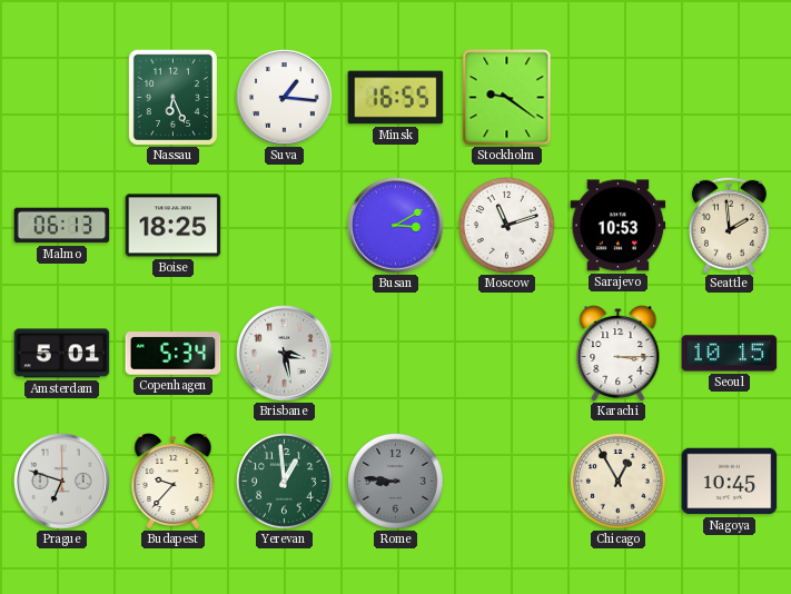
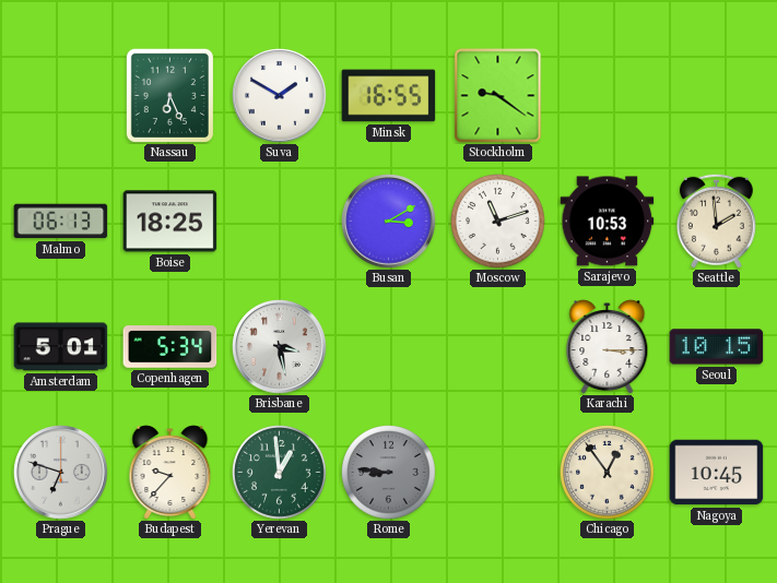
Suva: 1:16 -> 1:50
Chicago: 12:55 -> 12:54
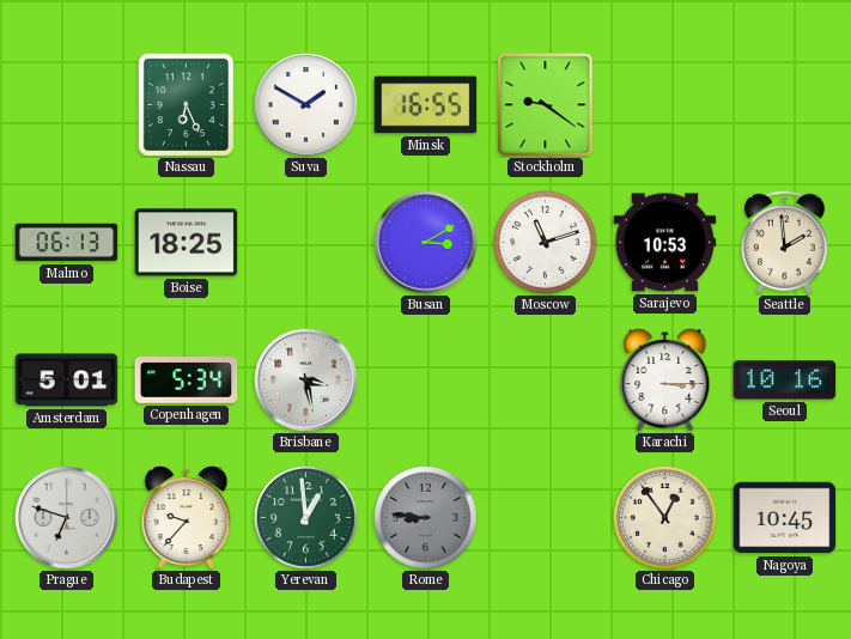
Seoul: 10:15 -> 10:16
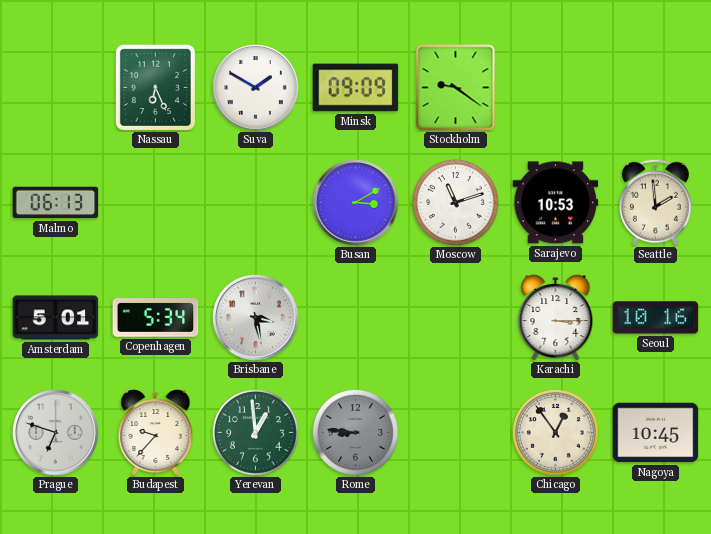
Minsk: 16:55 -> 09:09
Boise: 18:25 -> none
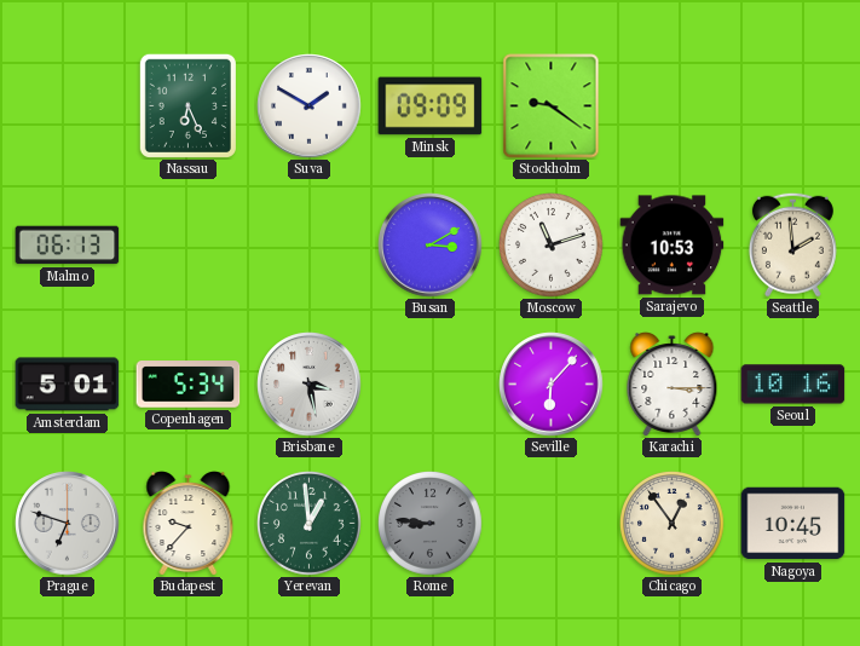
Seville: none -> 6:07
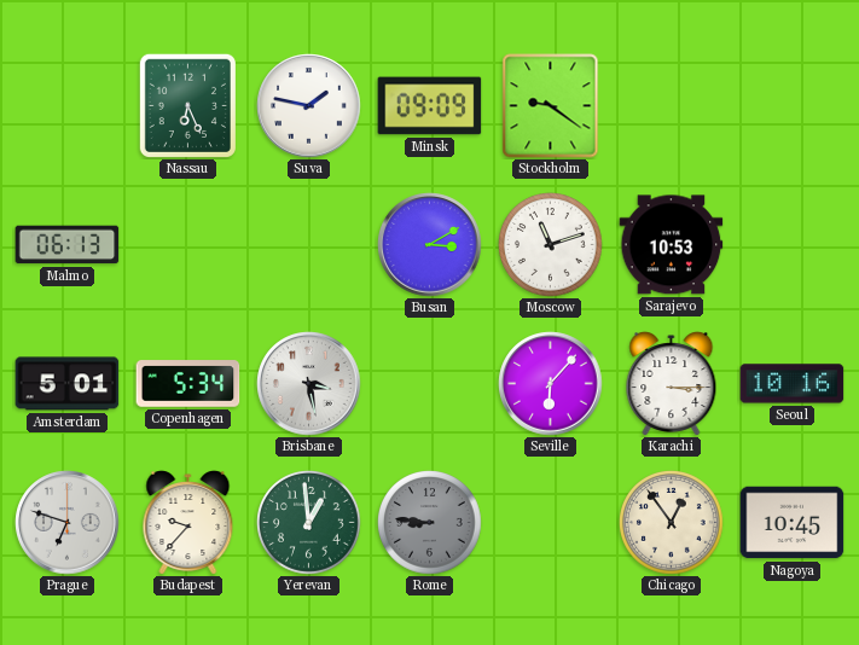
Suva: 1:50 -> 1:47
Seattle: 1:59 -> none
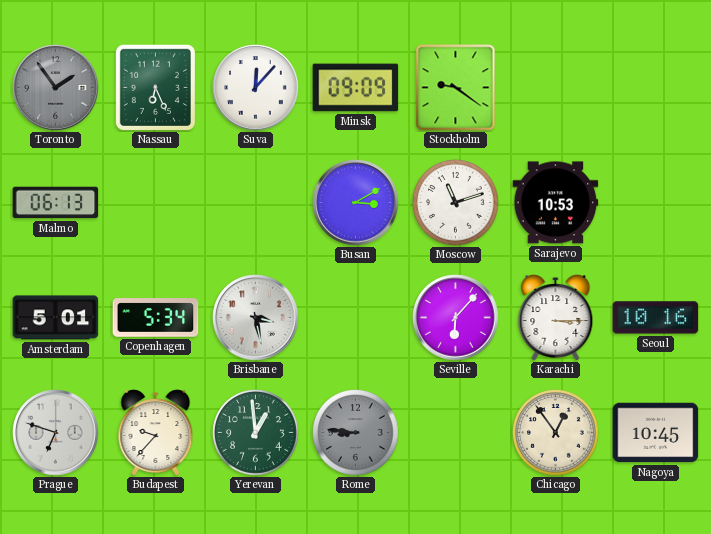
Toronto: none -> 1:54
Suva: 1:47 -> 12:07
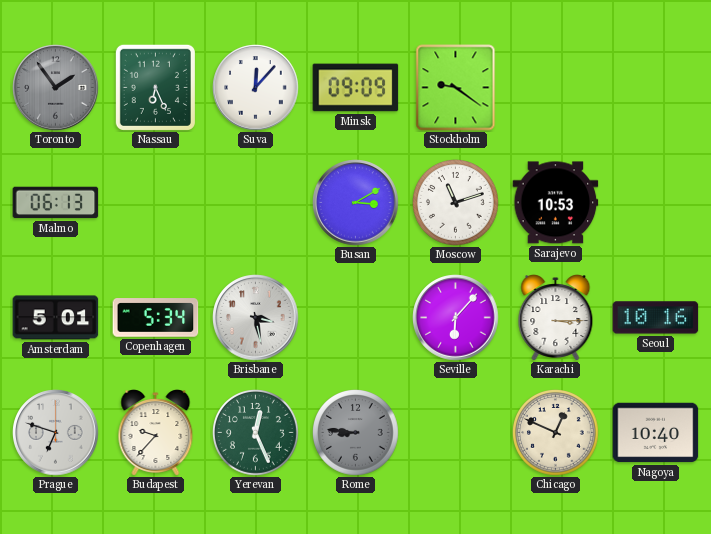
Yerevan: 12:59 -> 12:26
Chicago: 12:54 -> 12:49
Nagoya: 10:45 -> 10:40
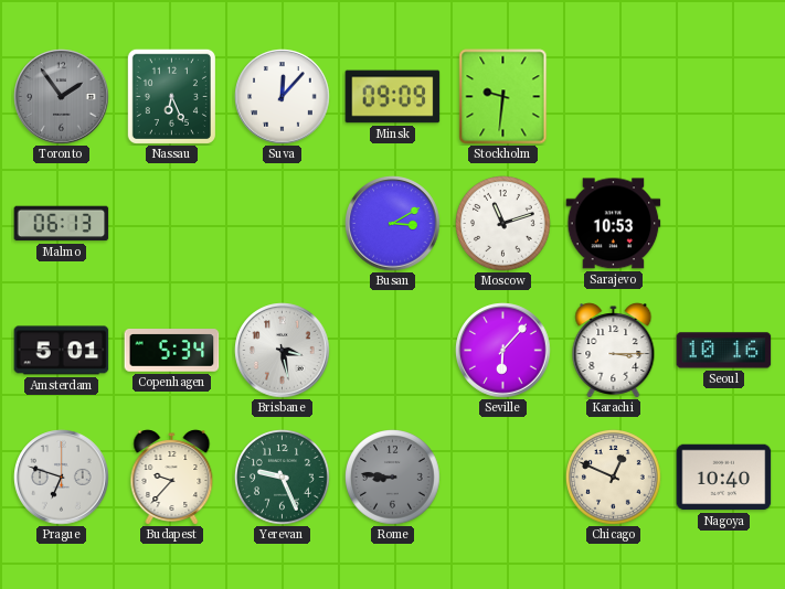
Stockholm: 9:21 -> 9:31
Yerevan: 12:26 -> 9:26
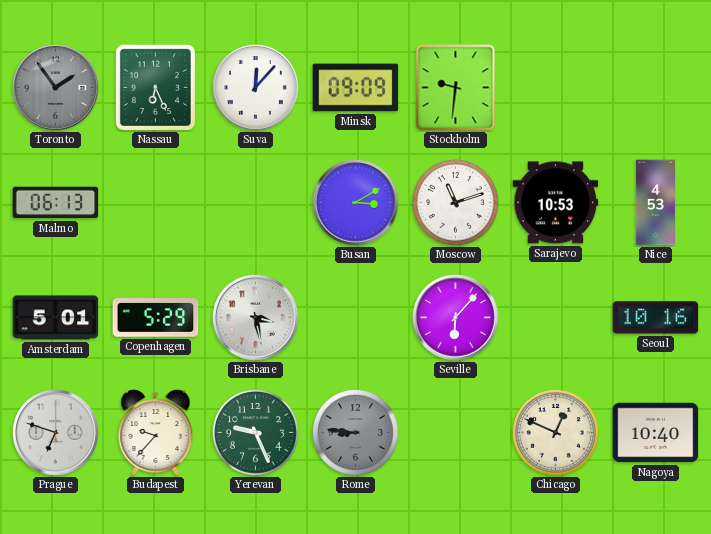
Nice: none -> 4:53
Copenhagen: 5:34 -> 5:29
Karachi: 3:15 -> none
